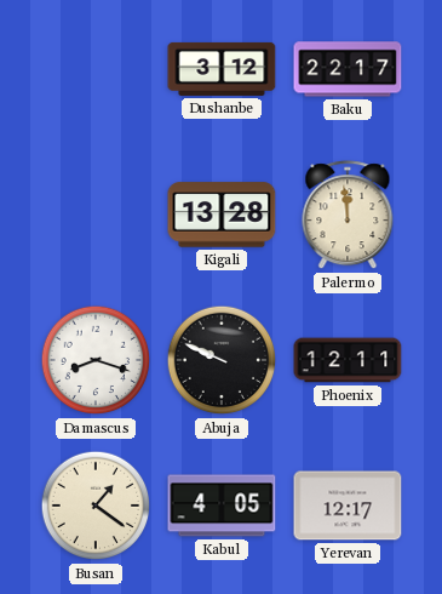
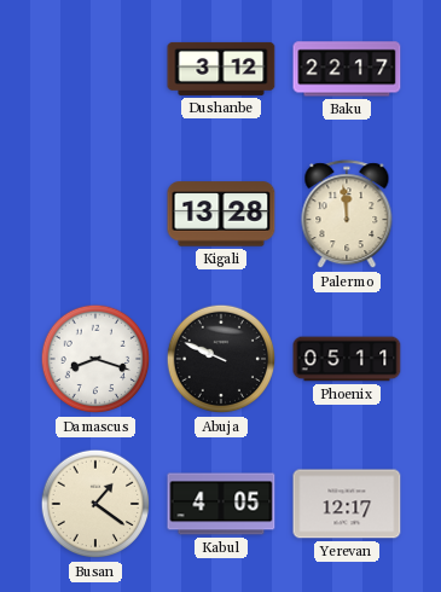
Phoenix: 12:11 -> 05:11
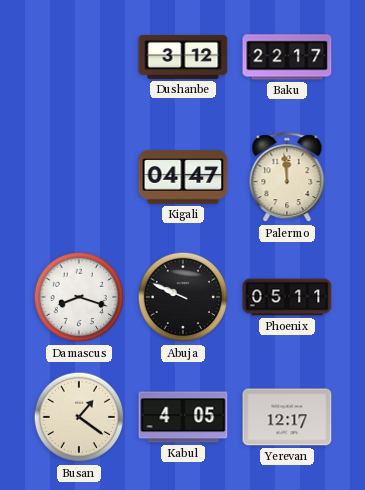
Kigali: 13:28 -> 04:47
